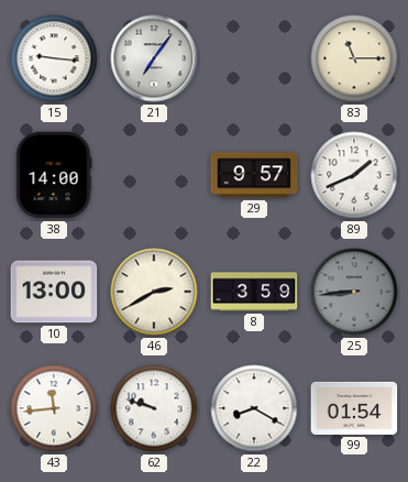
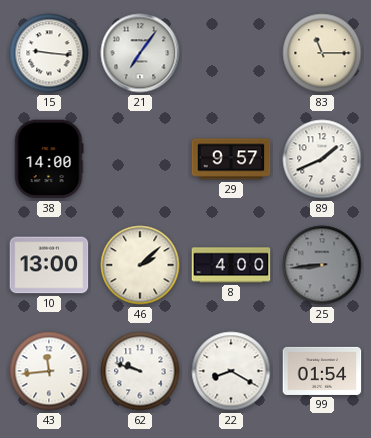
46: 2:40 -> 2:08
8: 3:59 -> 4:00
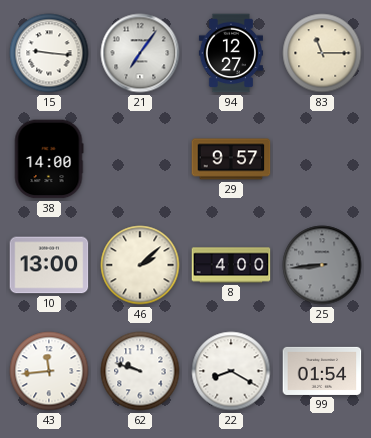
94: none -> 12:27
89: 1:41 -> none
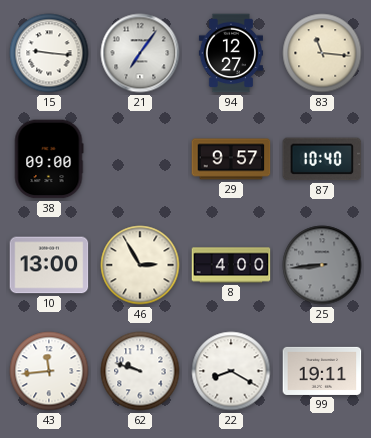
83: 11:15 -> 11:16
38: 14:00 -> 09:00
87: none -> 10:40
46: 2:08 -> 2:55
99: 01:54 -> 19:11
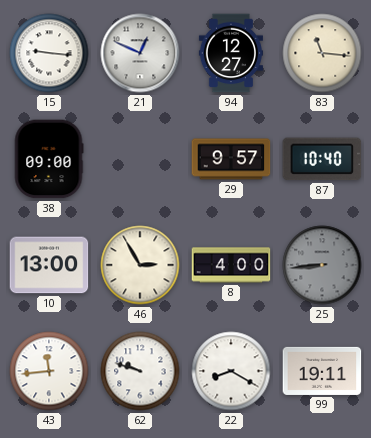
21: 7:06 -> 12:49
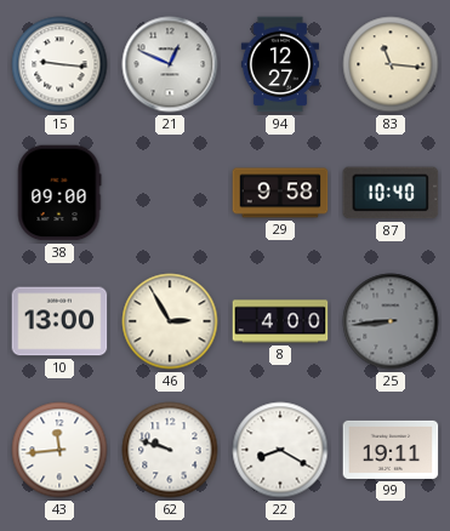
29: 9:57 -> 9:58
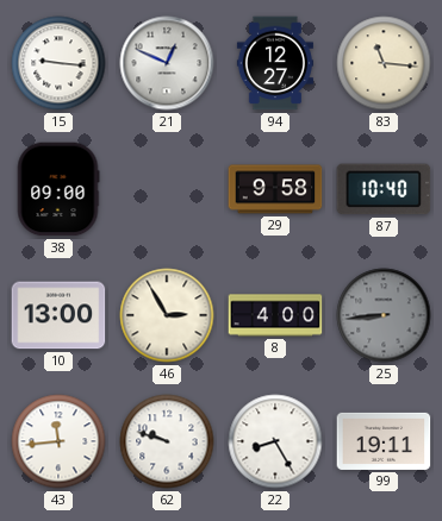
22: 8:20 -> 8:25
